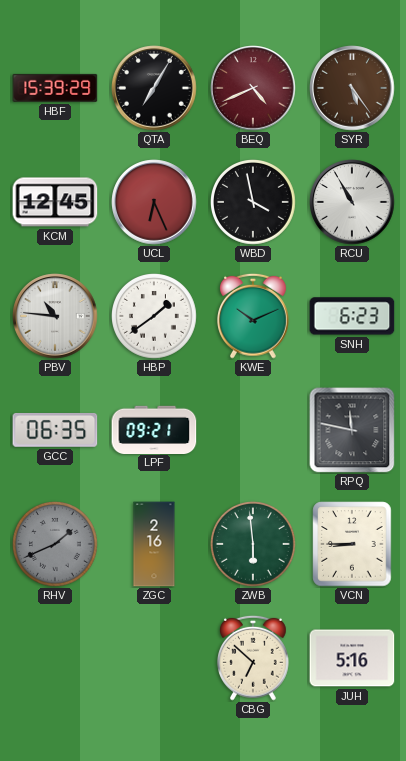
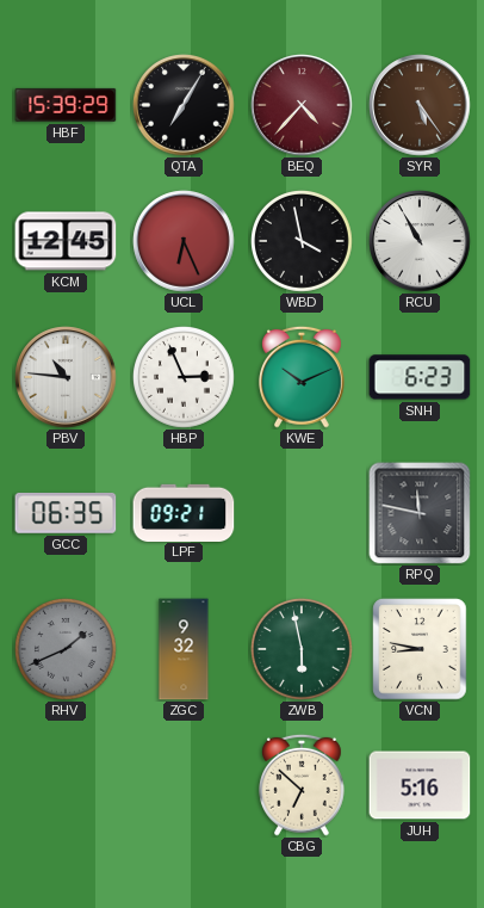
BEQ: 4:41 -> 4:37
HBP: 1:39 -> 2:56
ZGC: 2:16 -> 9:32
ZWB: 5:59 -> 5:58
VCN: 8:45 -> 8:47
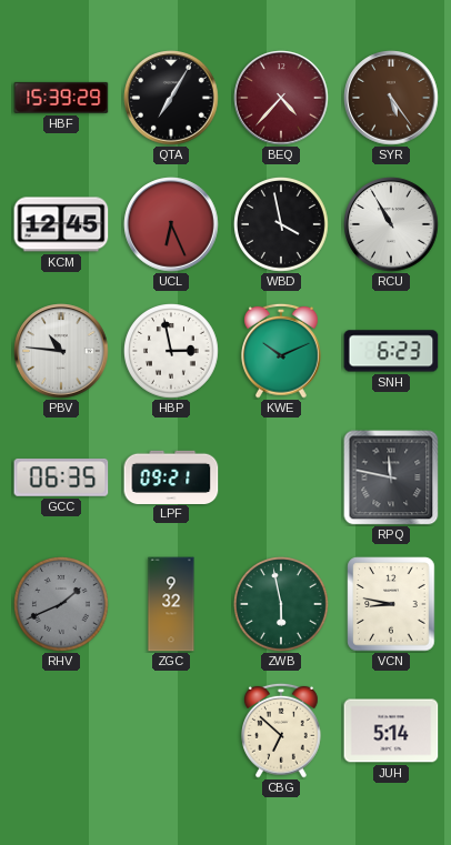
HBP: 2:56 -> 2:58
JUH: 5:16 -> 5:14
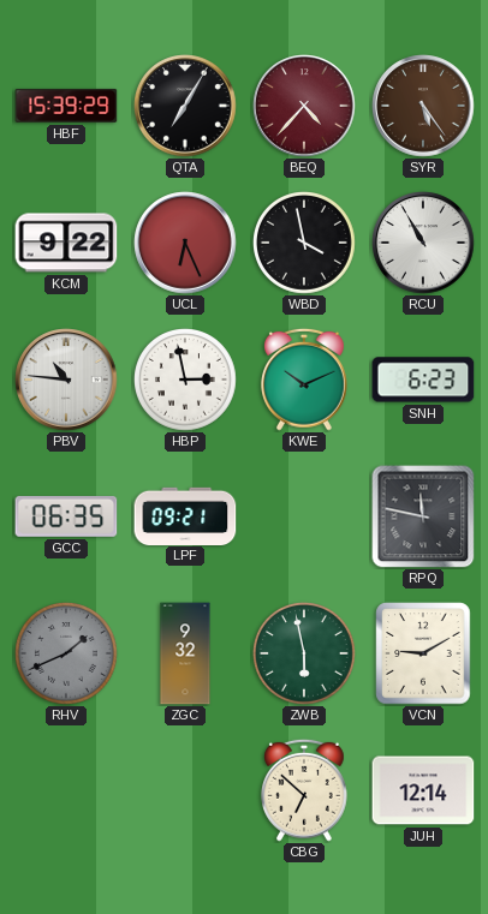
KCM: 12:45 -> 9:22
VCN: 8:47 -> 9:10
JUH: 5:14 -> 12:14
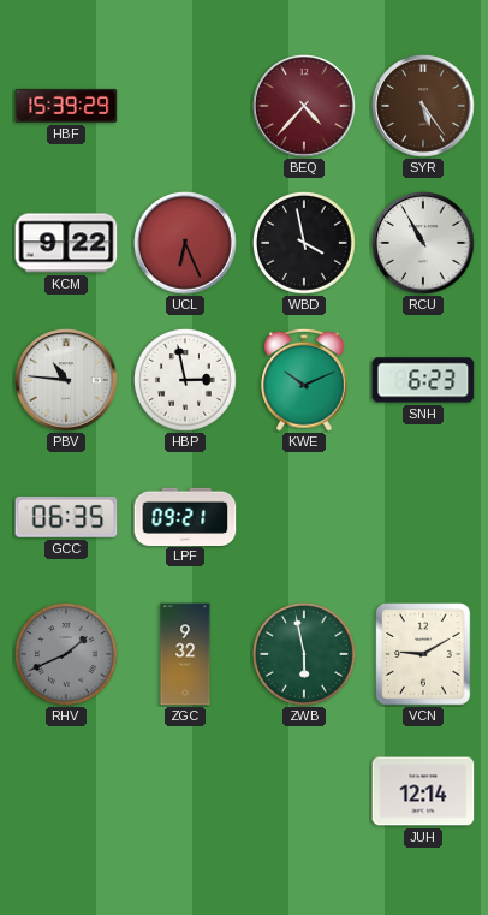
QTA: 7:05 -> none
RPQ: 11:47 -> none
CBG: 6:52 -> none
